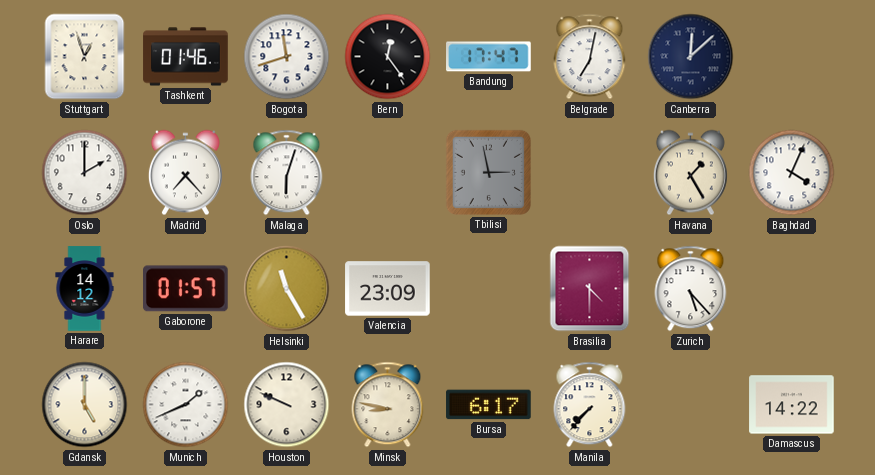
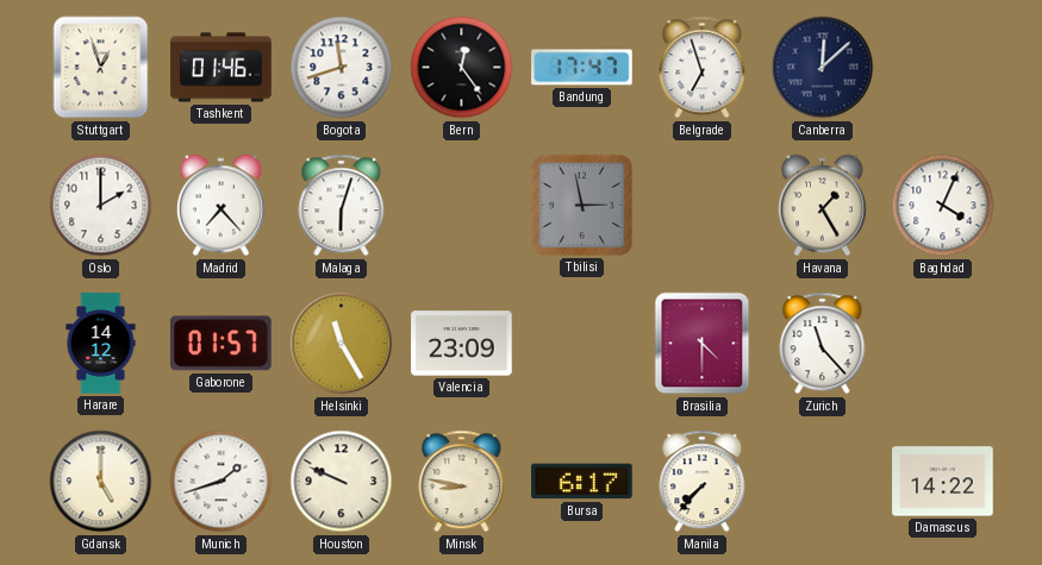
Belgrade: 7:02 -> 6:57
Zurich: 5:23 -> 11:23
Munich: 1:41 -> 1:42
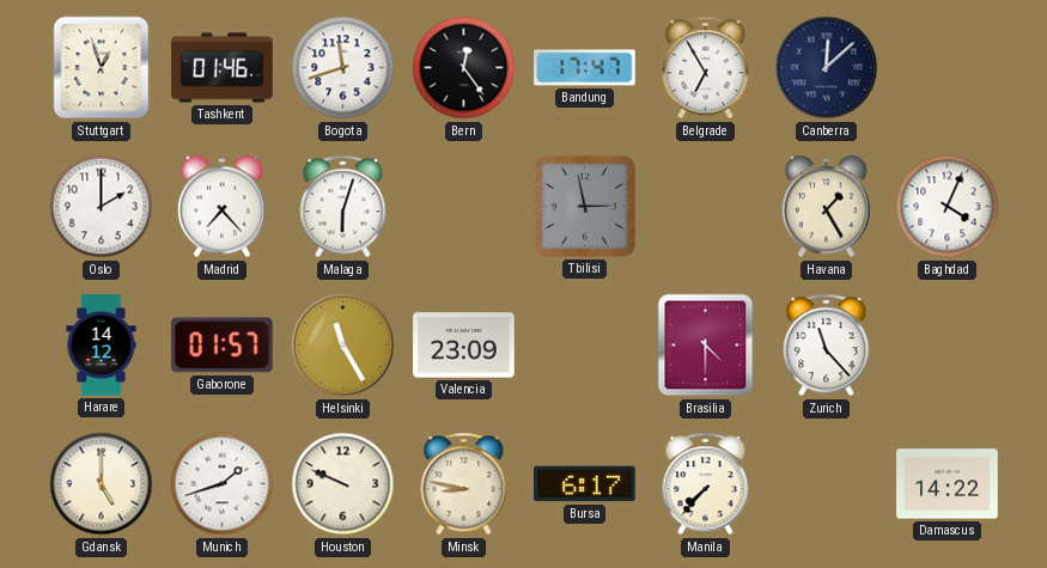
Belgrade: 6:57 -> 6:55
